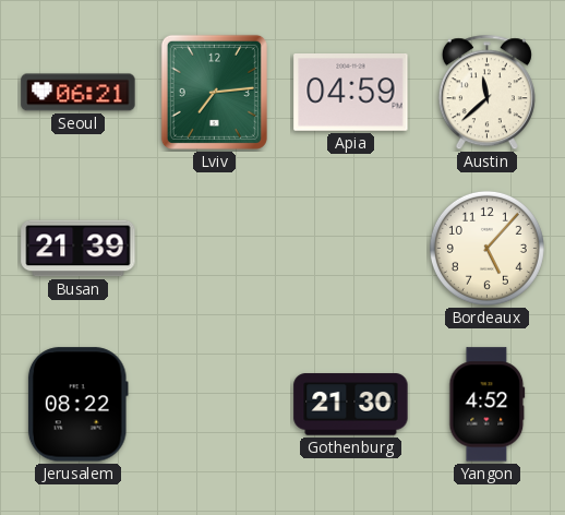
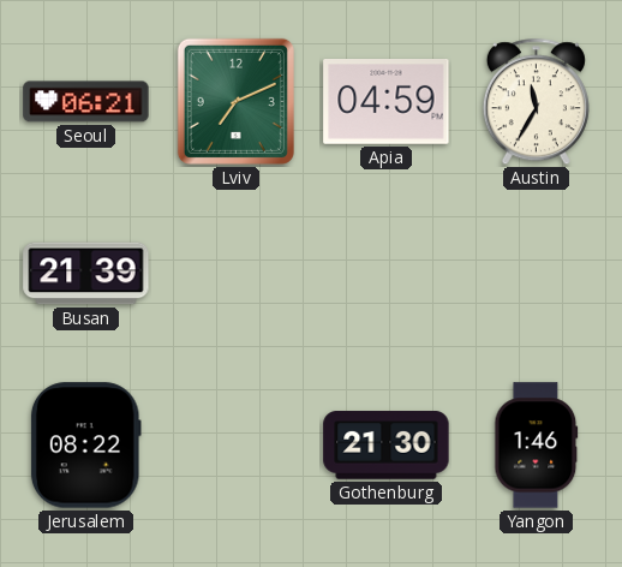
Lviv: 7:14 -> 7:11
Austin: 11:38 -> 11:35
Bordeaux: 5:07 -> none
Yangon: 4:52 -> 1:46
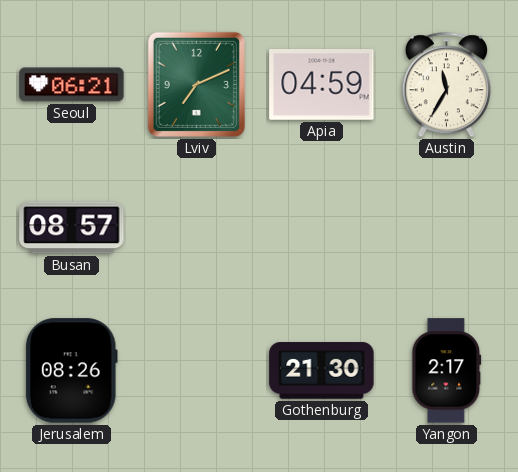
Busan: 21:39 -> 08:57
Jerusalem: 08:22 -> 08:26
Yangon: 1:46 -> 2:17
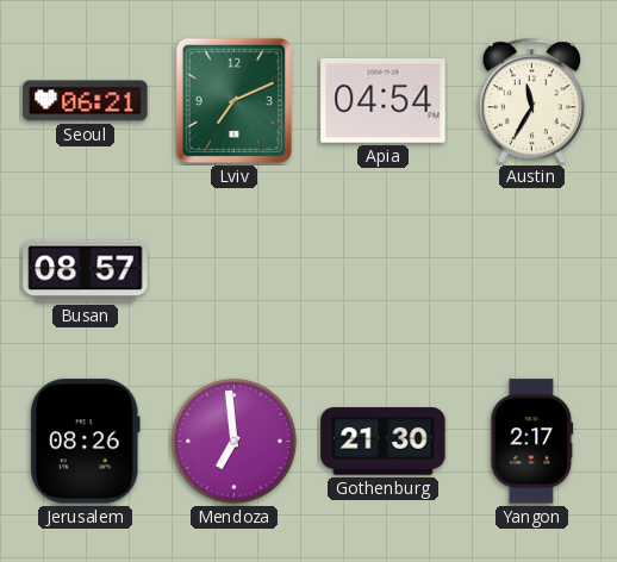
Apia: 04:59 -> 04:54
Mendoza: none -> 6:59
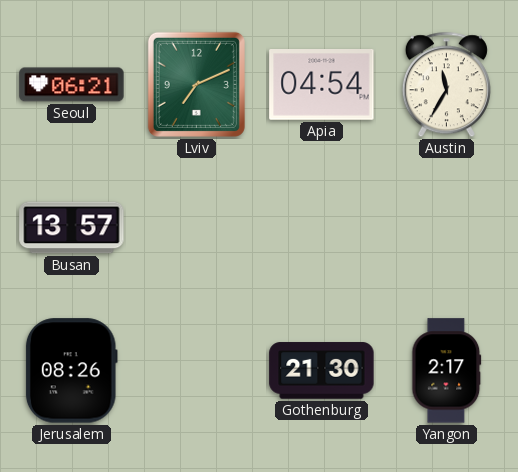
Busan: 08:57 -> 13:57
Mendoza: 6:59 -> none
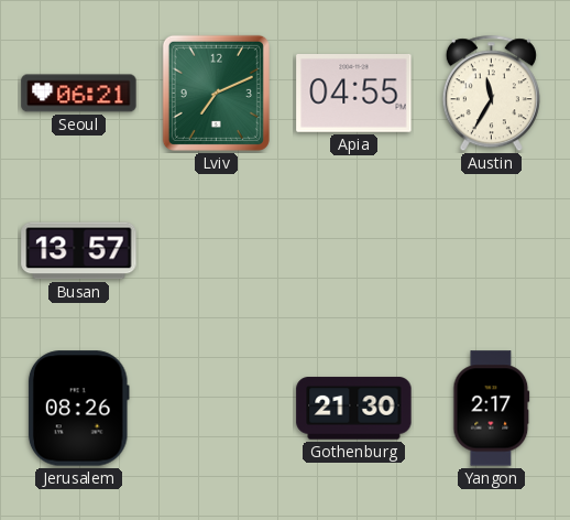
Apia: 04:54 -> 04:55
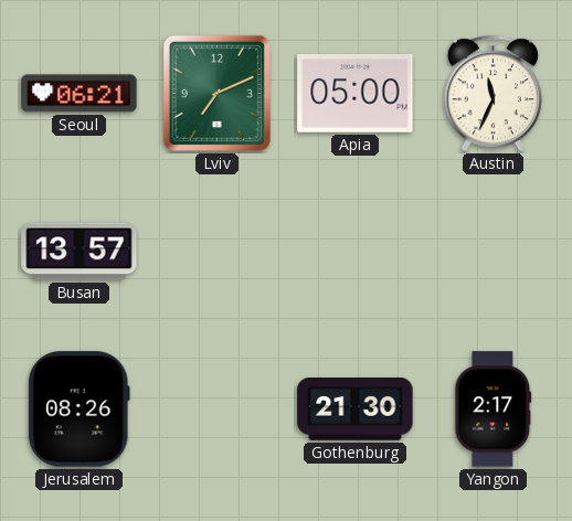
Apia: 04:55 -> 05:00
Austin: 11:35 -> 11:34
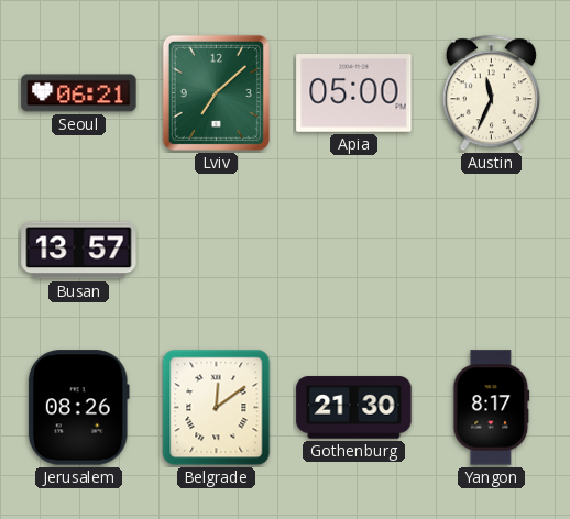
Lviv: 7:11 -> 7:08
Belgrade: none -> 12:09
Yangon: 2:17 -> 8:17
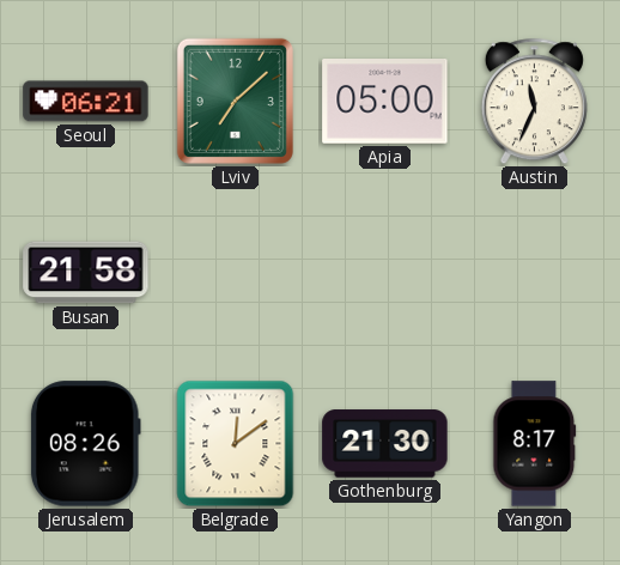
Busan: 13:57 -> 21:58
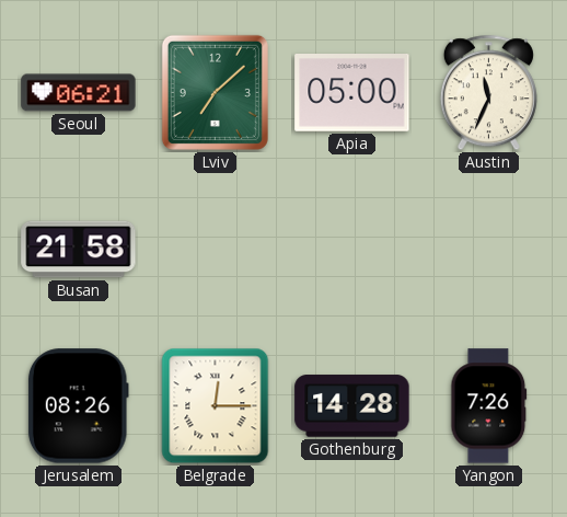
Belgrade: 12:09 -> 12:15
Gothenburg: 21:30 -> 14:28
Yangon: 8:17 -> 7:26
